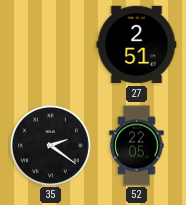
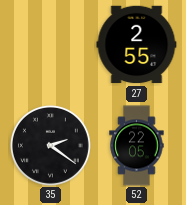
27: 2:51 -> 2:55
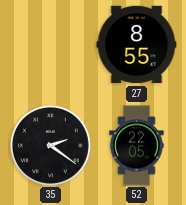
27: 2:55 -> 8:55
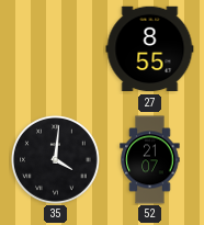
35: 2:21 -> 4:01
52: 22:05 -> 21:07
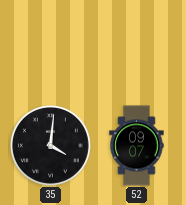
27: 8:55 -> none
52: 21:07 -> 09:07
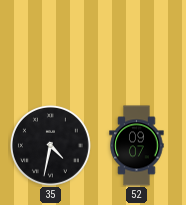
35: 4:01 -> 4:32
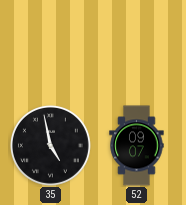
35: 4:32 -> 4:58
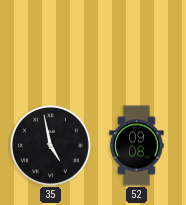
52: 09:07 -> 09:08
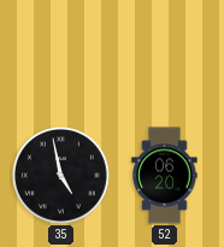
52: 09:08 -> 06:20
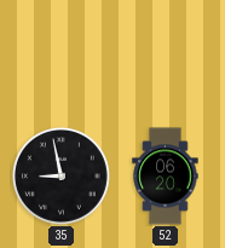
35: 4:58 -> 8:58
